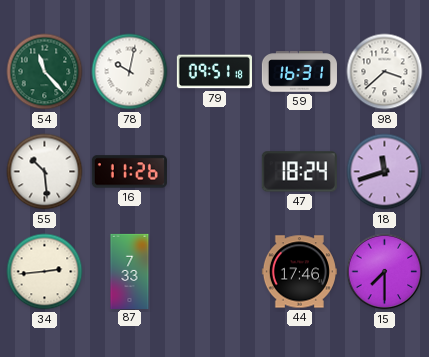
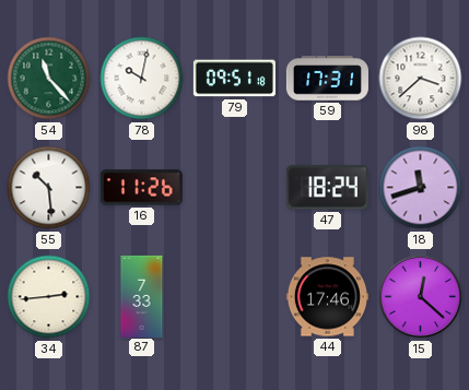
59: 16:31 -> 17:31
15: 7:30 -> 12:22
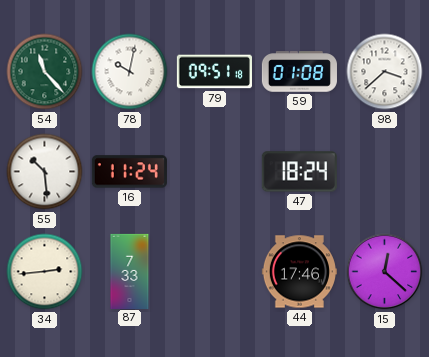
59: 17:31 -> 01:08
16: 11:26 -> 11:24
18: 11:42 -> none
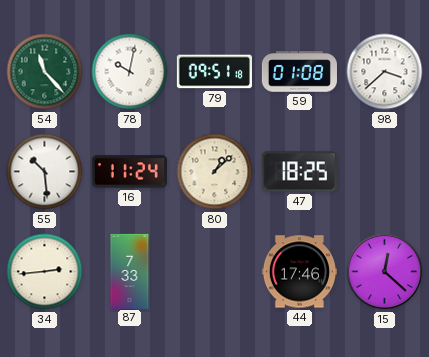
80: none -> 1:08
47: 18:24 -> 18:25
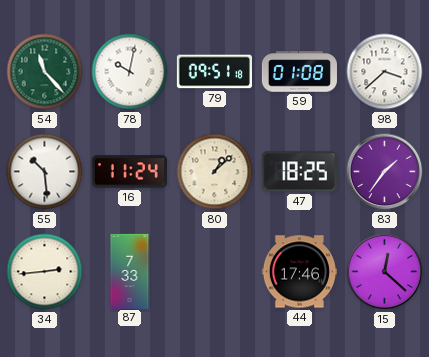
83: none -> 1:36
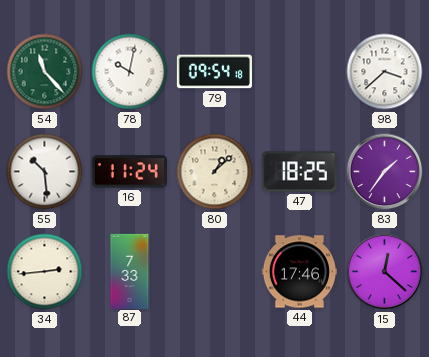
79: 09:51 -> 09:54
59: 01:08 -> none
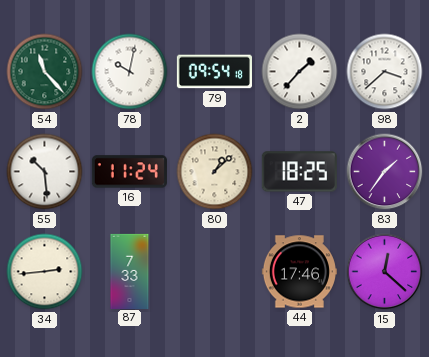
2: none -> 1:37
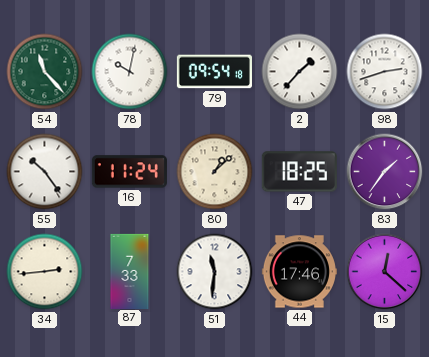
98: 3:38 -> 2:42
55: 10:29 -> 10:24
51: none -> 11:31
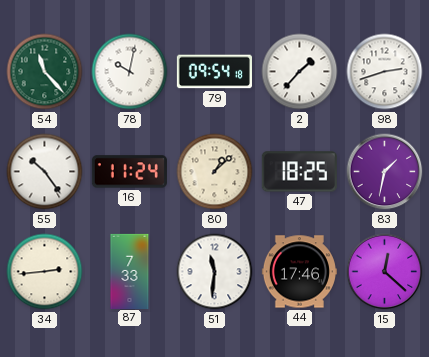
83: 1:36 -> 1:32
